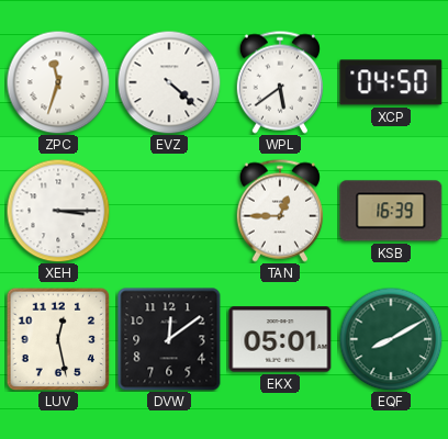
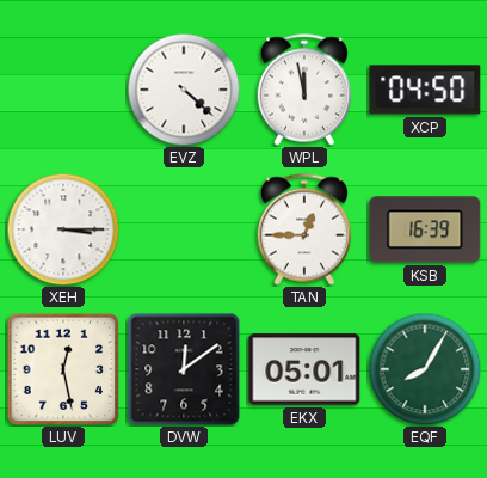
ZPC: 11:33 -> none
WPL: 5:39 -> 11:58
EQF: 8:10 -> 8:05
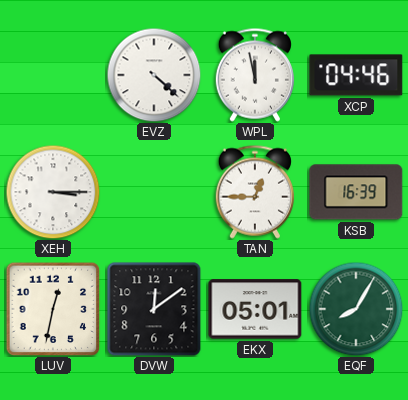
XCP: 04:50 -> 04:46
LUV: 12:28 -> 12:32
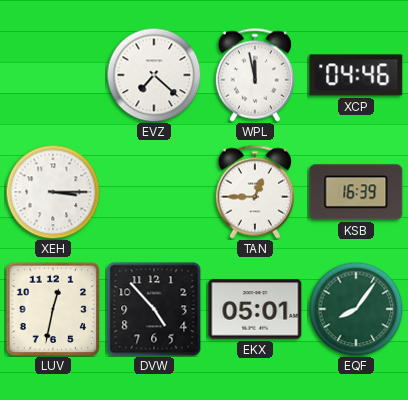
EVZ: 4:22 -> 7:22
DVW: 12:09 -> 4:53
EQF: 8:05 -> 8:06
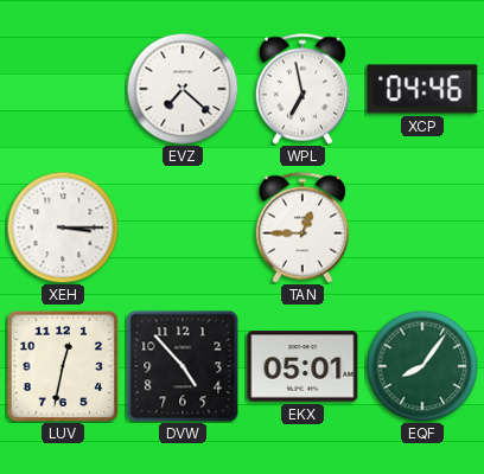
WPL: 11:58 -> 6:58
KSB: 16:39 -> none
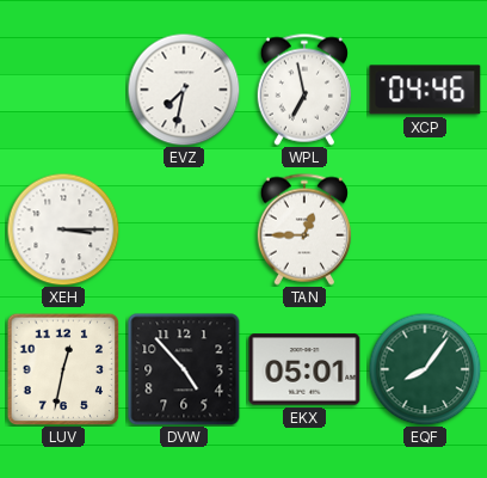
EVZ: 7:22 -> 7:32
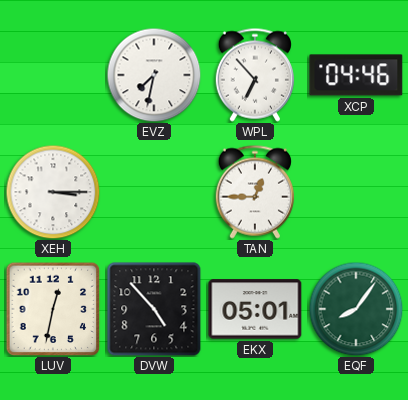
WPL: 6:58 -> 6:53
